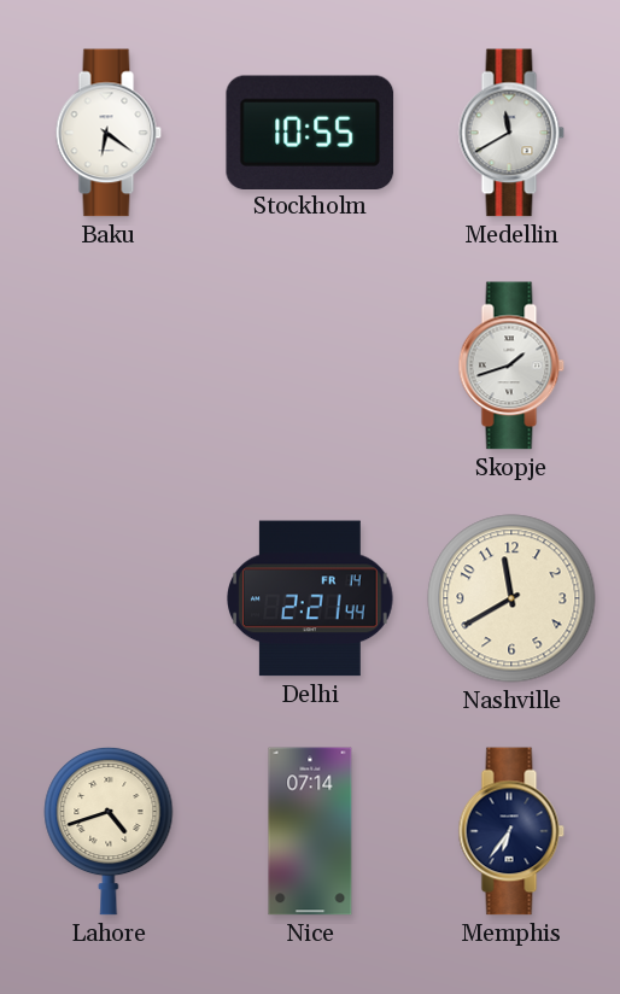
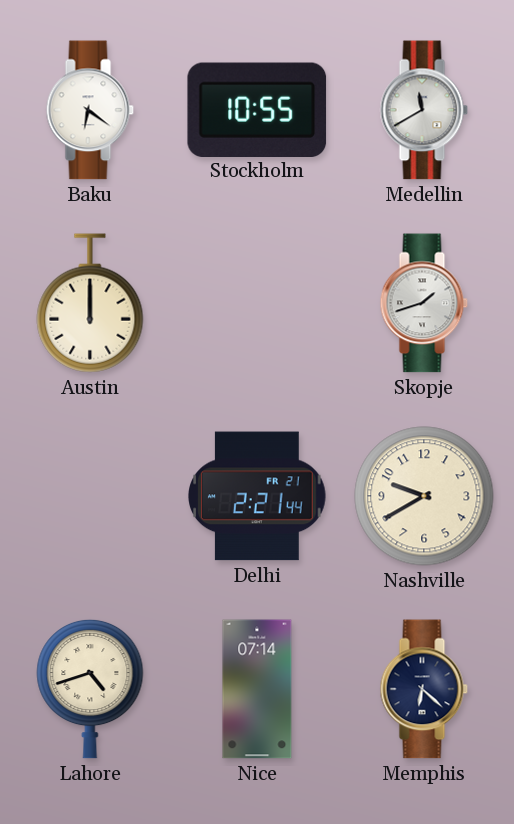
Austin: none -> 12:00
Delhi date: FR 14 -> FR 21
Nashville: 11:40 -> 9:40
Memphis: 6:36 -> 6:22
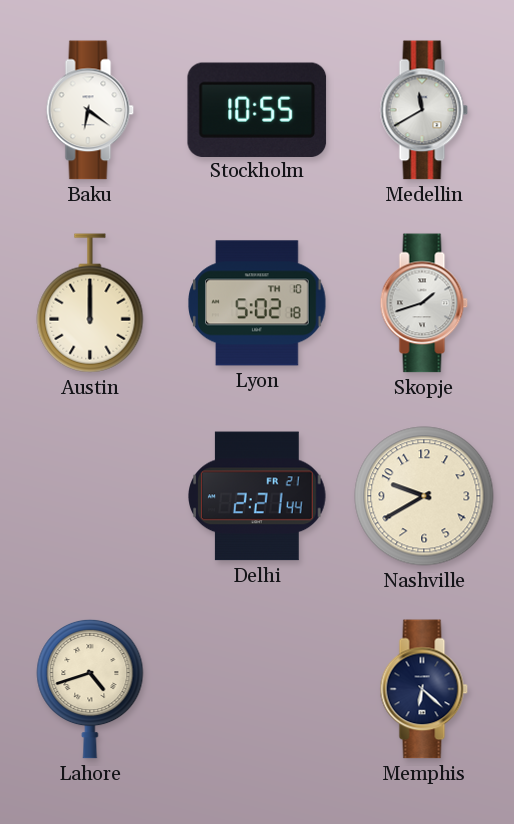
Lyon: none -> 5:02
Nice: 07:14 -> none
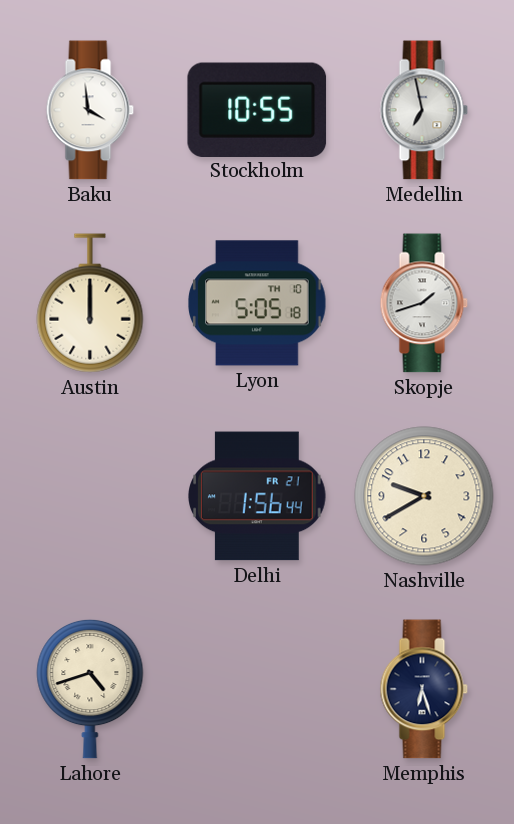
Baku: 6:21 -> 3:59
Medellin: 11:40 -> 6:58
Lyon: 5:02 -> 5:05
Delhi: 2:21 -> 1:56
Memphis: 6:22 -> 6:27
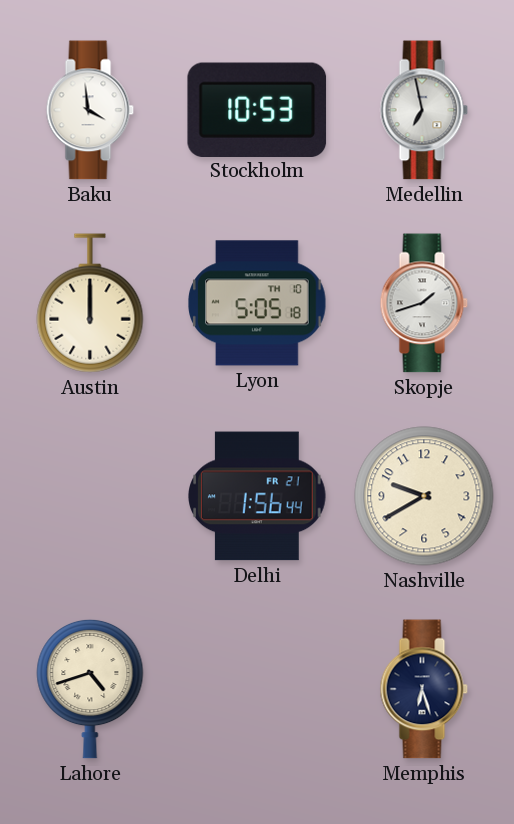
Stockholm: 10:55 -> 10:53
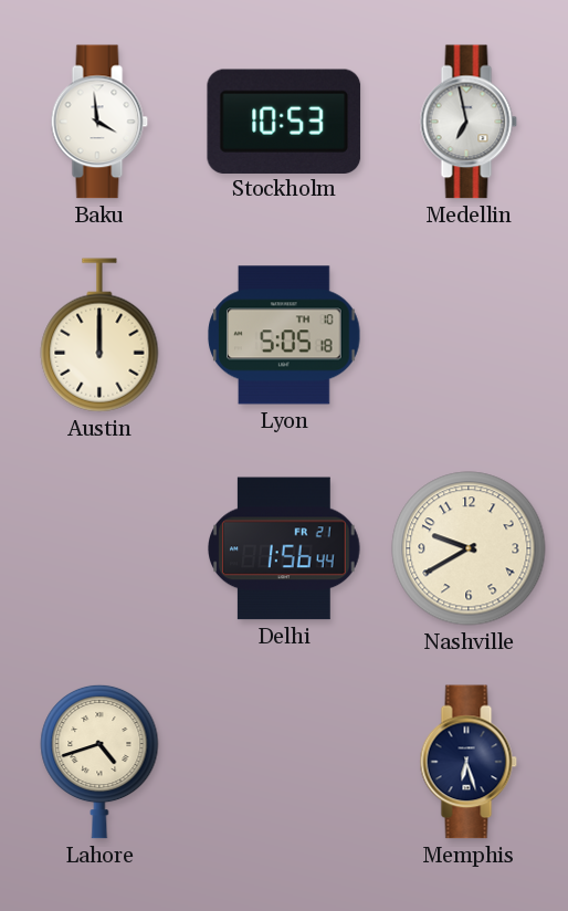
Skopje: 1:42 -> none
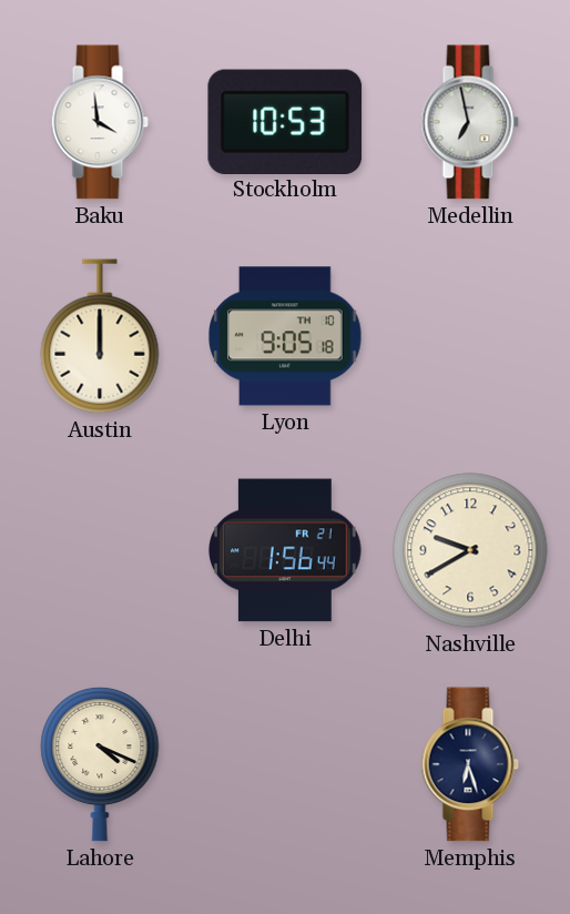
Lyon: 5:05 -> 9:05
Lahore: 4:42 -> 4:19
